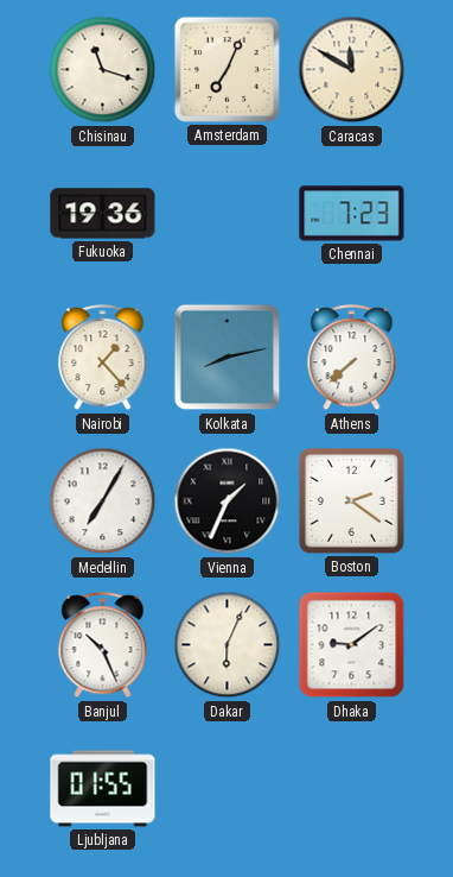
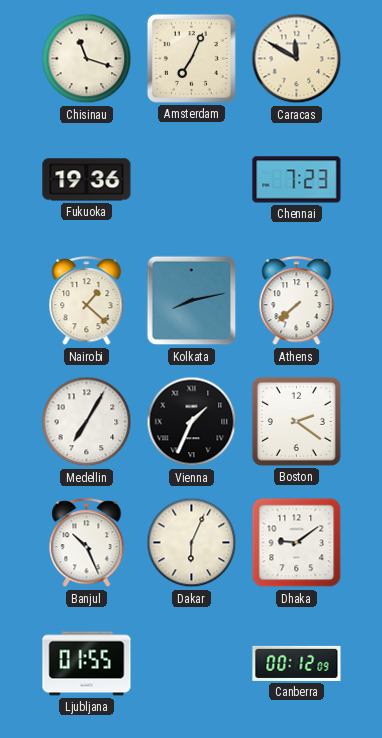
Nairobi: 1:23 -> 1:22
Canberra: none -> 00:12
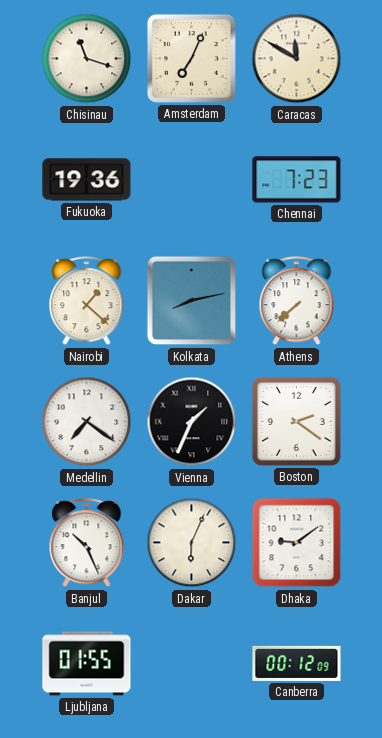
Medellin: 7:05 -> 7:21
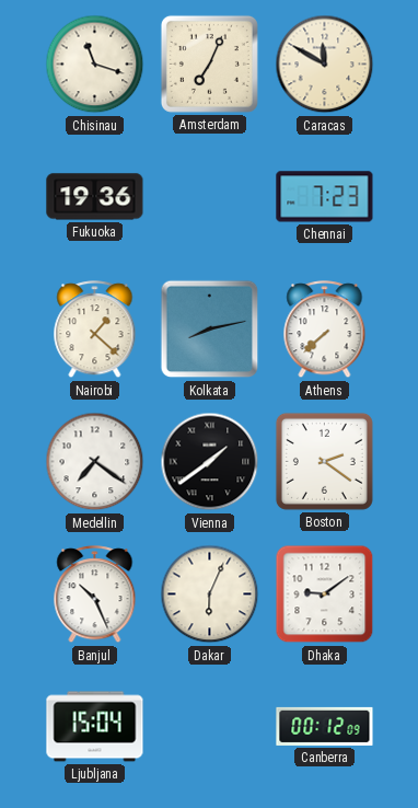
Vienna: 1:34 -> 1:39
Ljubljana: 01:55 -> 15:04
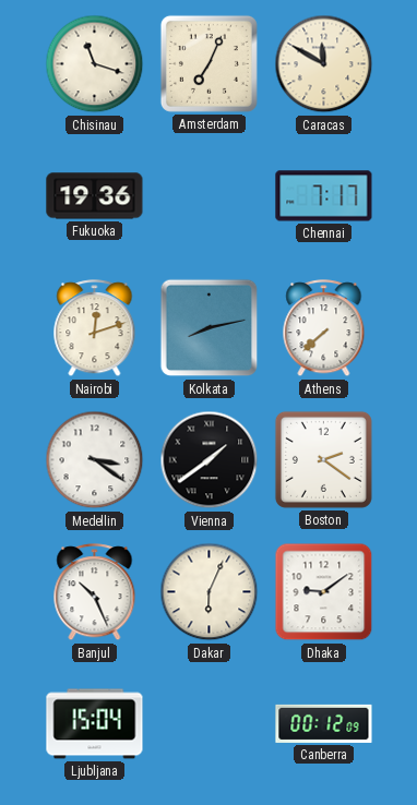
Chennai: 7:23 -> 7:17
Nairobi: 1:22 -> 12:12
Medellin: 7:21 -> 3:21
